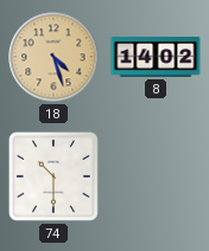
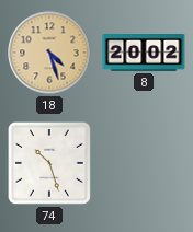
8: 14:02 -> 20:02
74: 10:30 -> 10:27
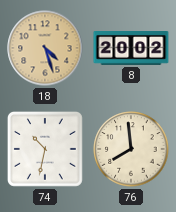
74: 10:27 -> 10:32
76: none -> 7:59
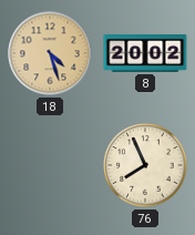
74: 10:32 -> none
76: 7:59 -> 7:56
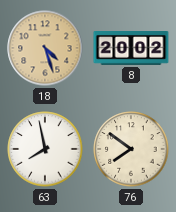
63: none -> 7:58
76: 7:56 -> 7:51
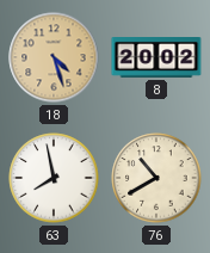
76: 7:51 -> 10:40
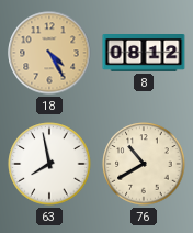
18: 4:27 -> 4:25
8: 20:02 -> 08:12
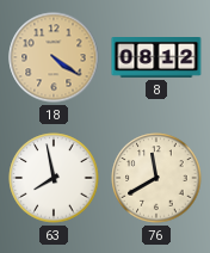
18: 4:25 -> 4:21
76: 10:40 -> 11:40
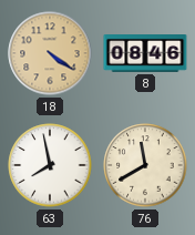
8: 08:12 -> 08:46
